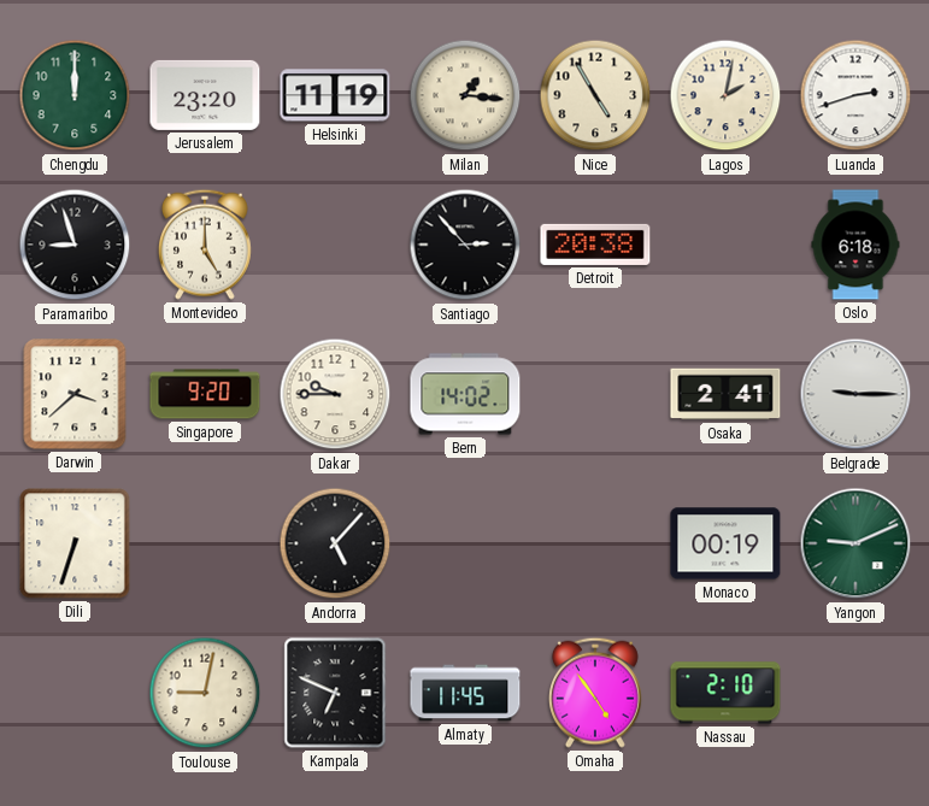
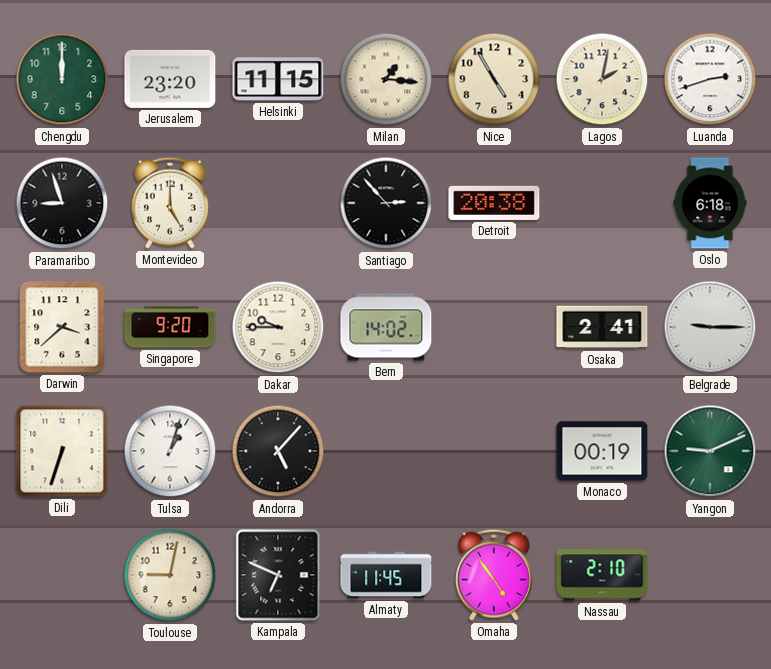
Helsinki: 11:19 -> 11:15
Tulsa: none -> 1:03
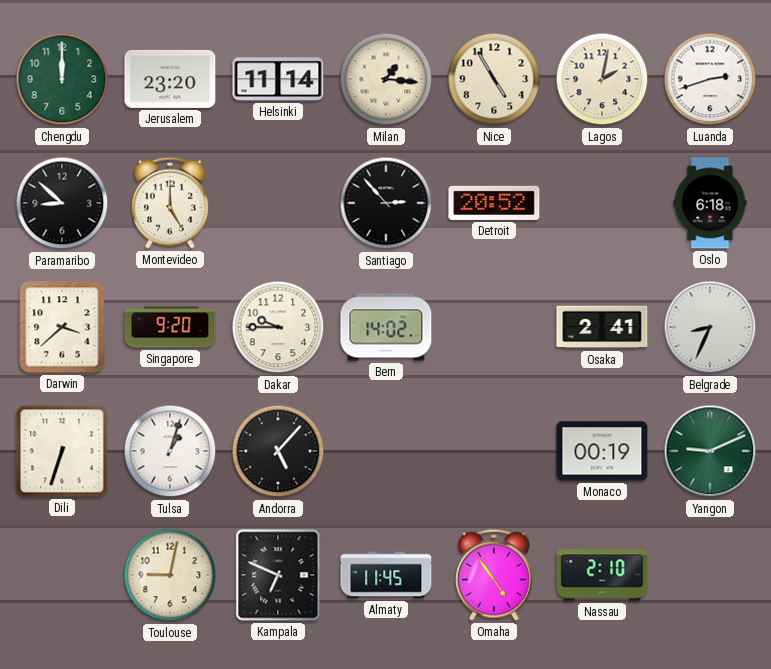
Helsinki: 11:15 -> 11:14
Paramaribo: 8:57 -> 8:52
Detroit: 20:38 -> 20:52
Belgrade: 9:15 -> 8:34
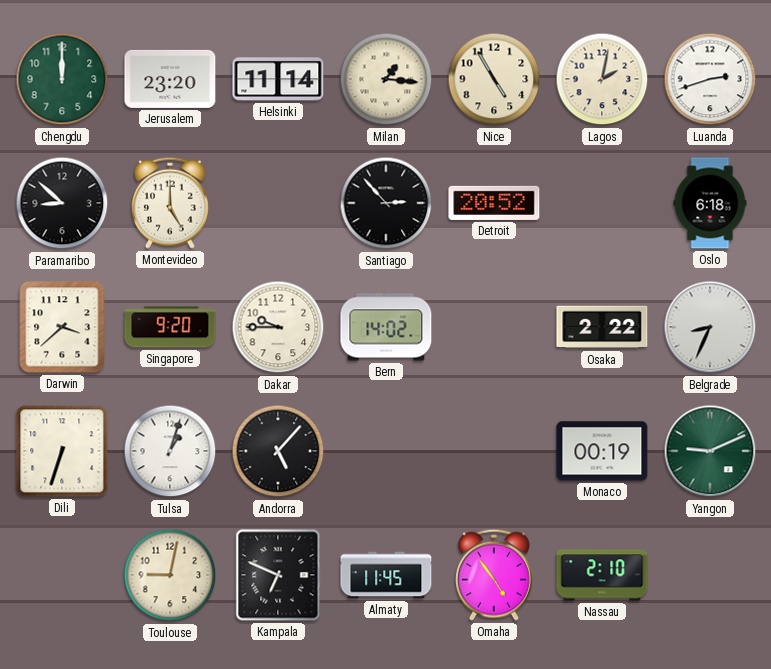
Osaka: 2:41 -> 2:22
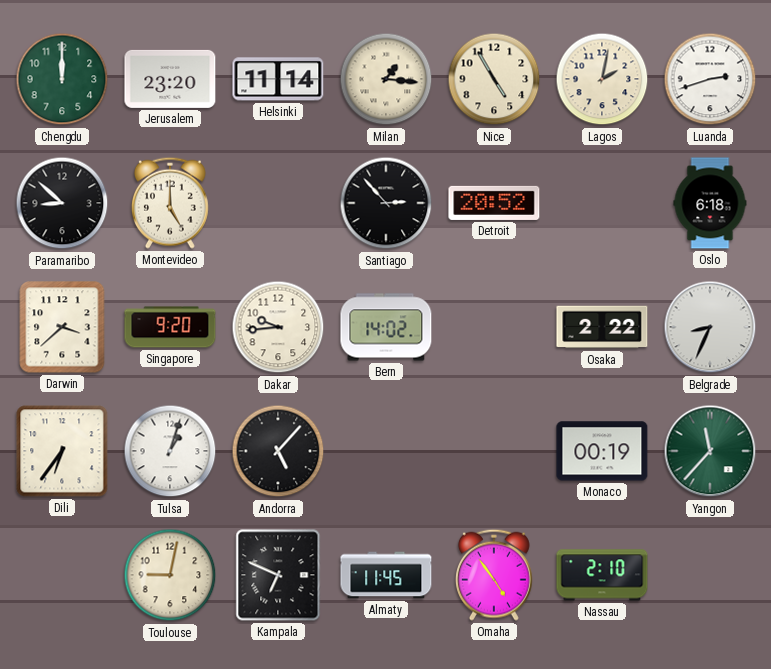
Dakar: 9:45 -> 9:44
Dili: 6:33 -> 6:36
Yangon: 9:11 -> 11:37
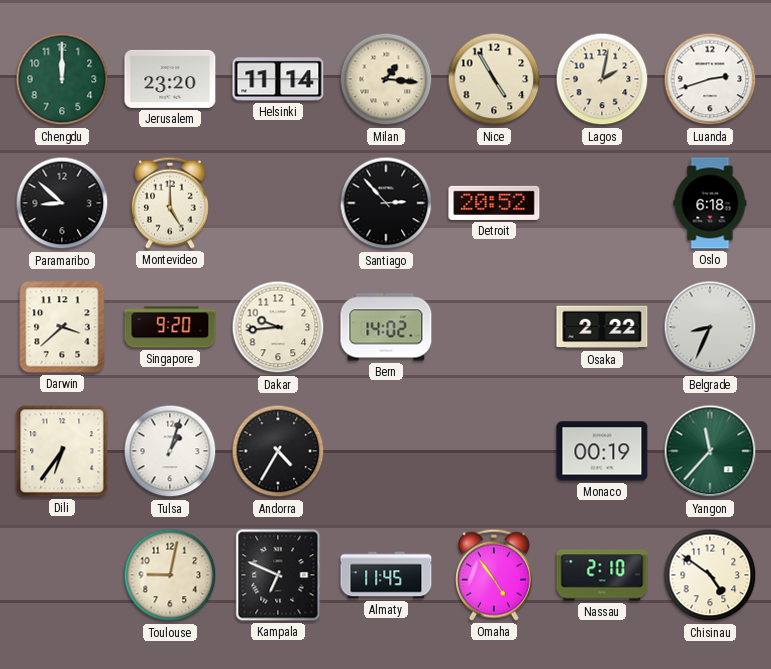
Andorra: 5:07 -> 4:35
Chisinau: none -> 4:51
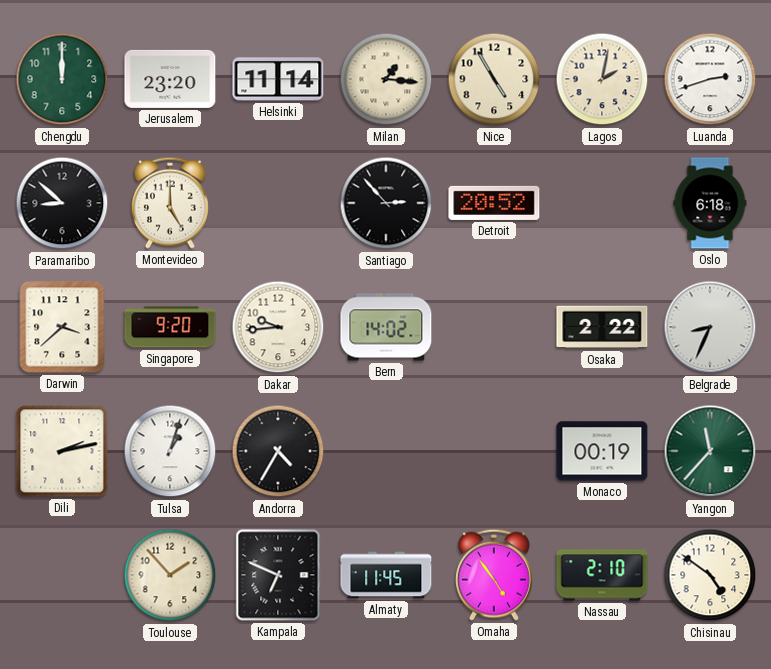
Dili: 6:36 -> 2:13
Toulouse: 9:02 -> 1:53
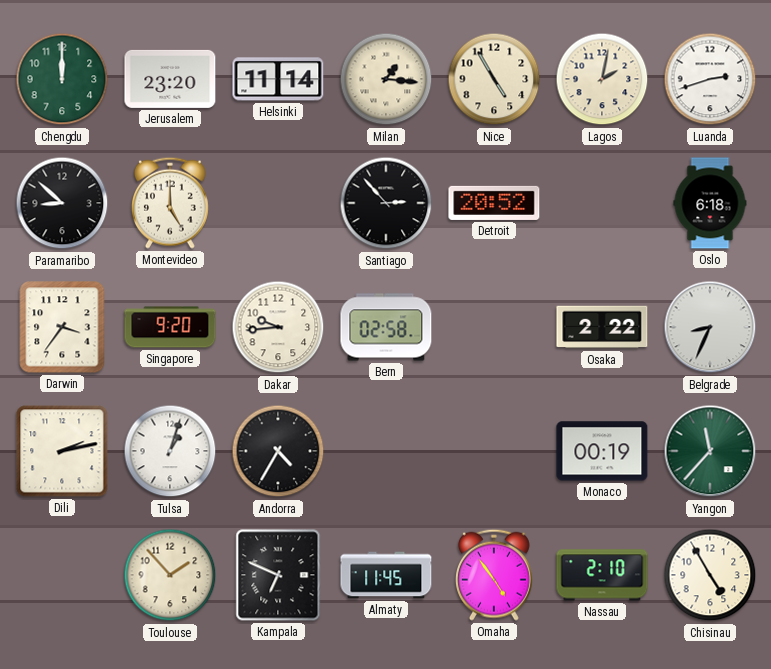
Darwin: 3:38 -> 3:36
Bern: 14:02 -> 02:58
Chisinau: 4:51 -> 4:55
